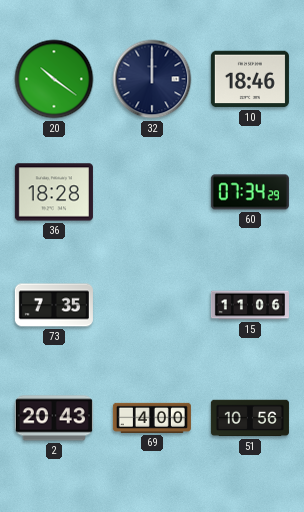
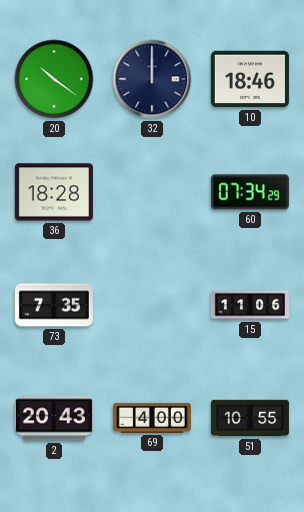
51: 10:56 -> 10:55
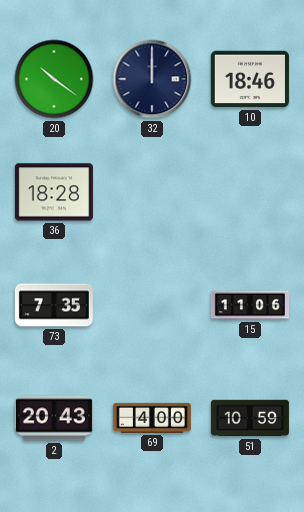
60: 07:34 -> none
51: 10:55 -> 10:59
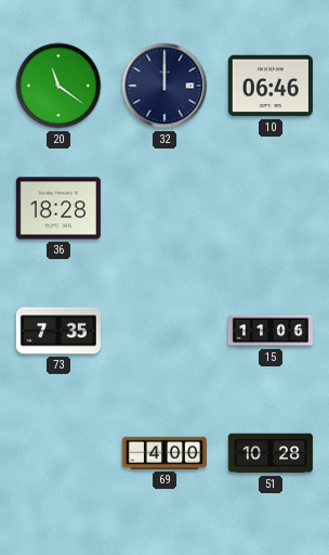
20: 10:21 -> 11:21
10: 18:46 -> 06:46
2: 20:43 -> none
51: 10:59 -> 10:28
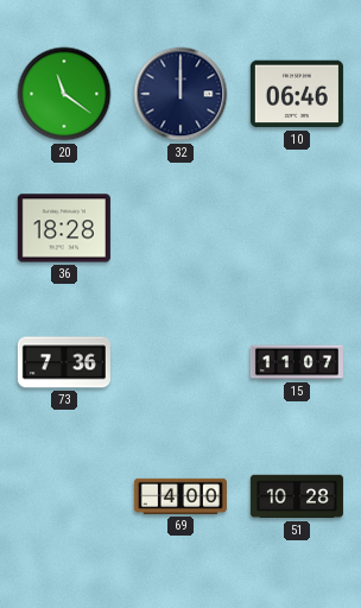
73: 7:35 -> 7:36
15: 11:06 -> 11:07
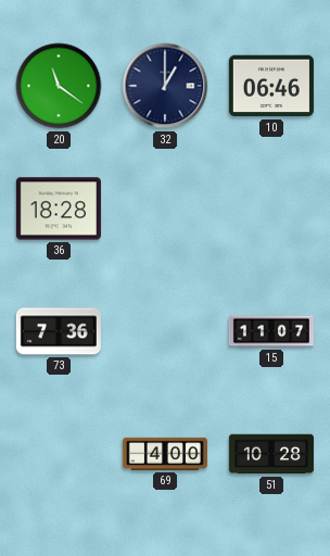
32: 12:00 -> 1:00
